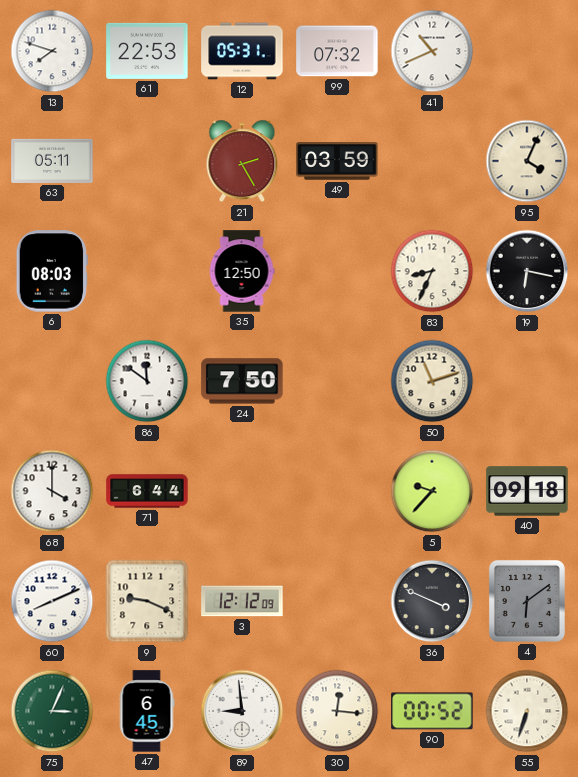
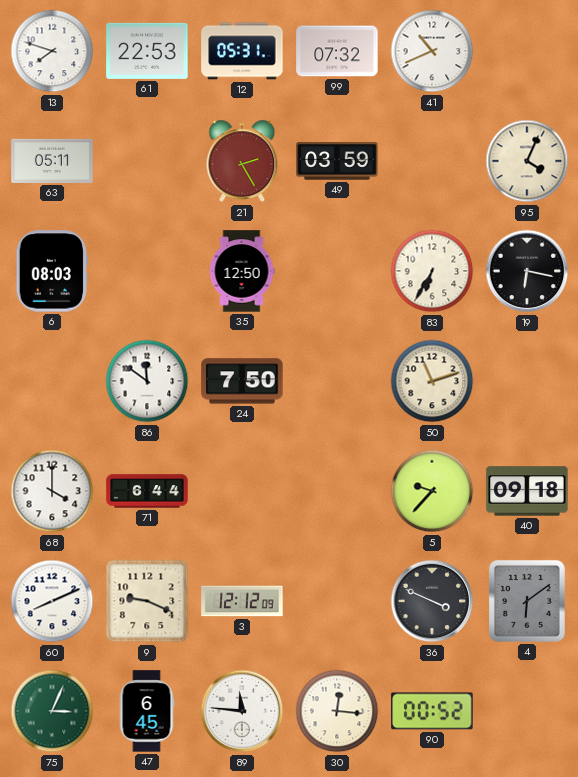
83: 8:34 -> 6:35
89: 8:59 -> 11:46
55: 6:33 -> none
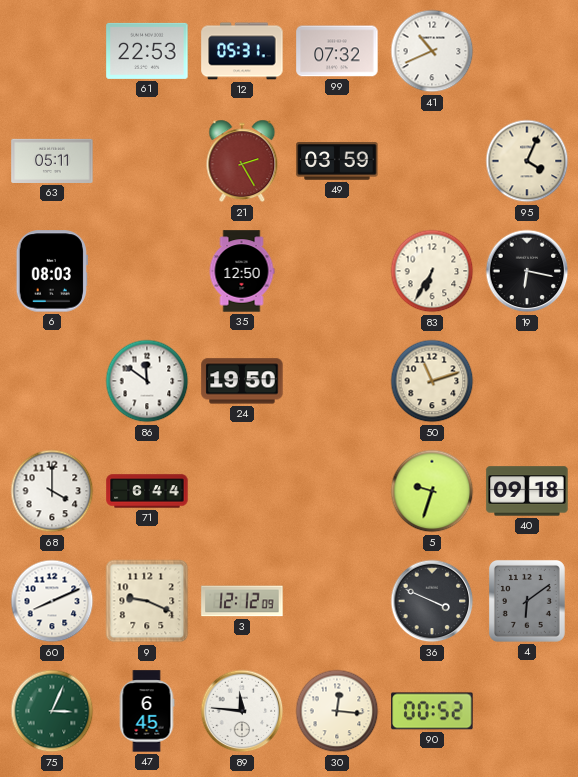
13: 7:48 -> none
24: 7:50 -> 19:50
5: 9:37 -> 9:33
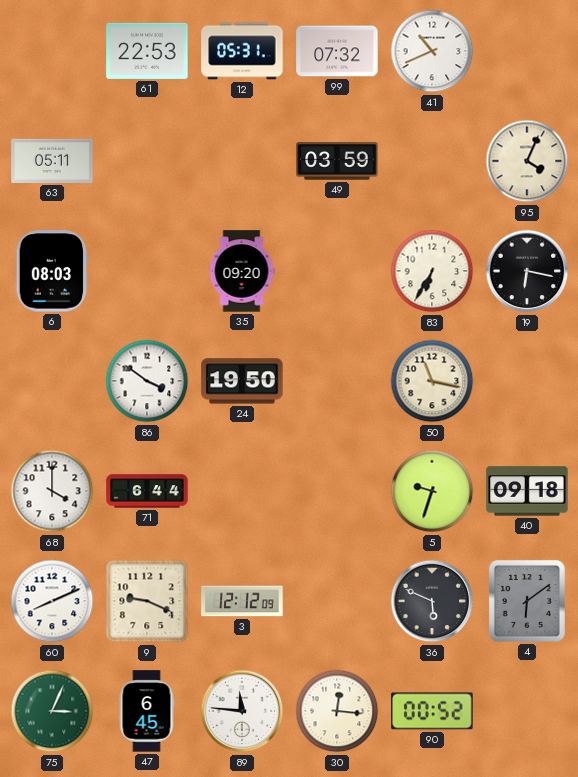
21: 2:25 -> none
35: 12:50 -> 09:20
86: 11:51 -> 3:51
50: 11:12 -> 11:17
36: 3:49 -> 5:49
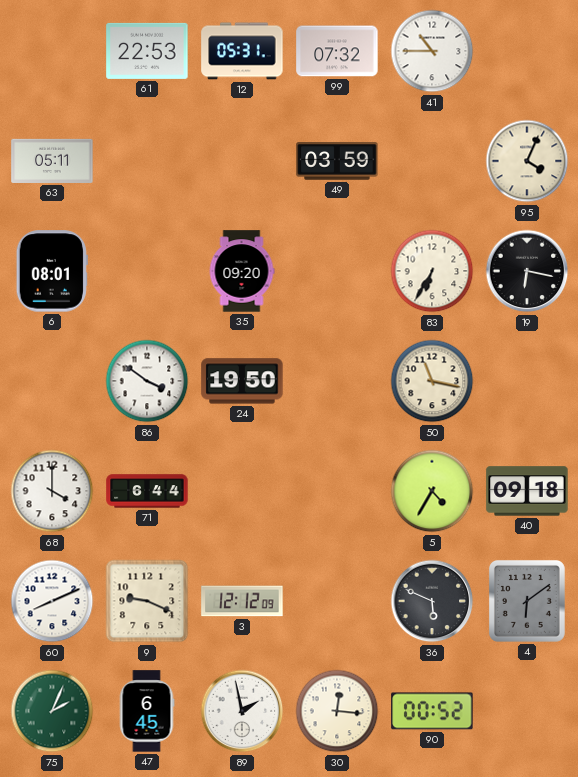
41: 10:41 -> 10:45
6: 08:03 -> 08:01
5: 9:33 -> 4:35
75: 3:04 -> 2:04
89: 11:46 -> 1:58
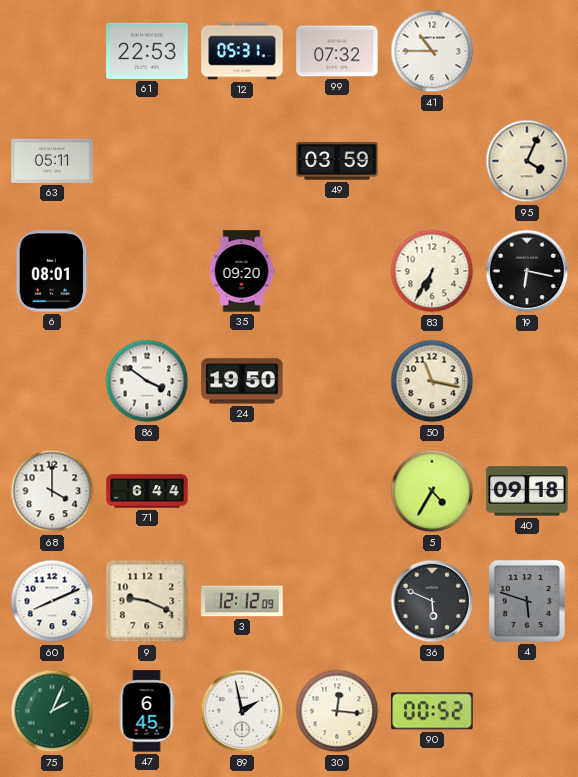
4: 6:09 -> 5:48
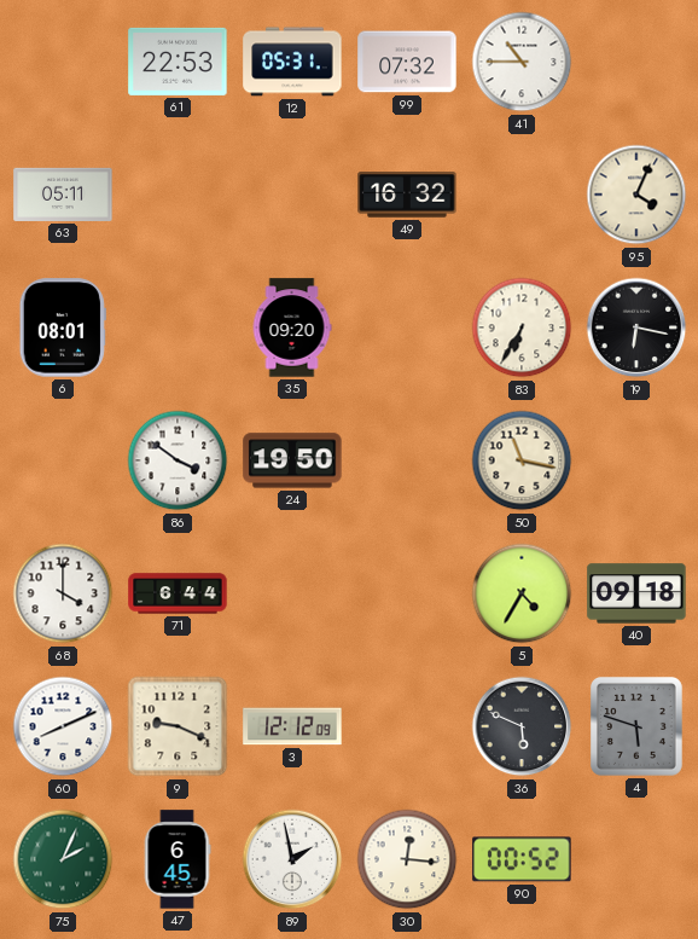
49: 03:59 -> 16:32
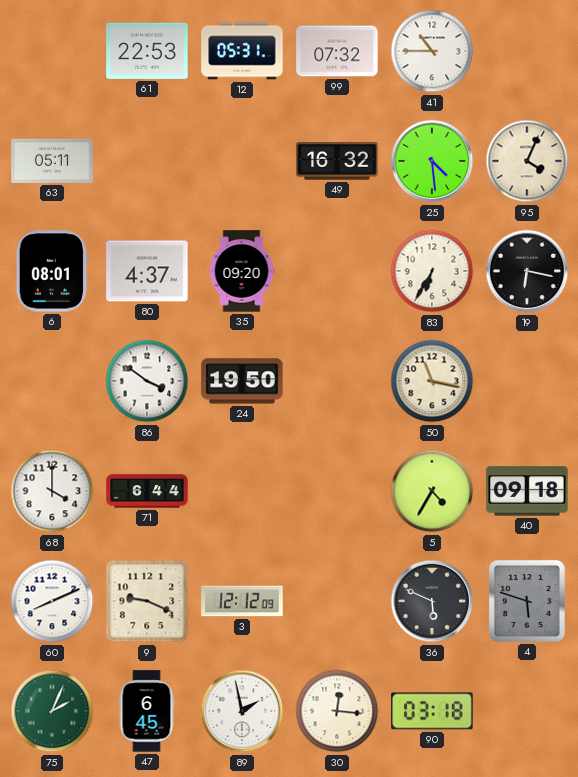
25: none -> 4:29
80: none -> 4:37
90: 00:52 -> 03:18
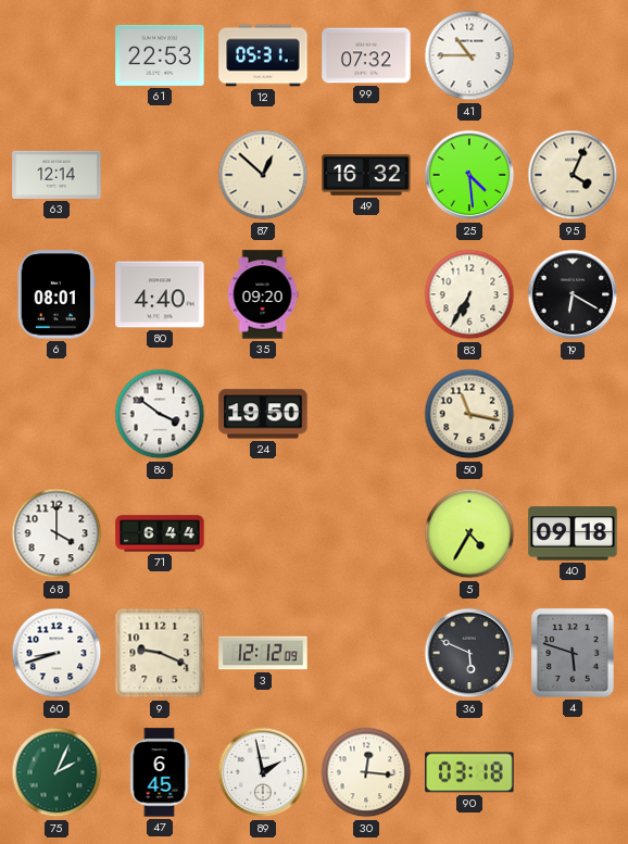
63: 05:11 -> 12:14
87: none -> 12:52
80: 4:37 -> 4:40
19: 6:17 -> 6:20
60: 8:11 -> 8:42
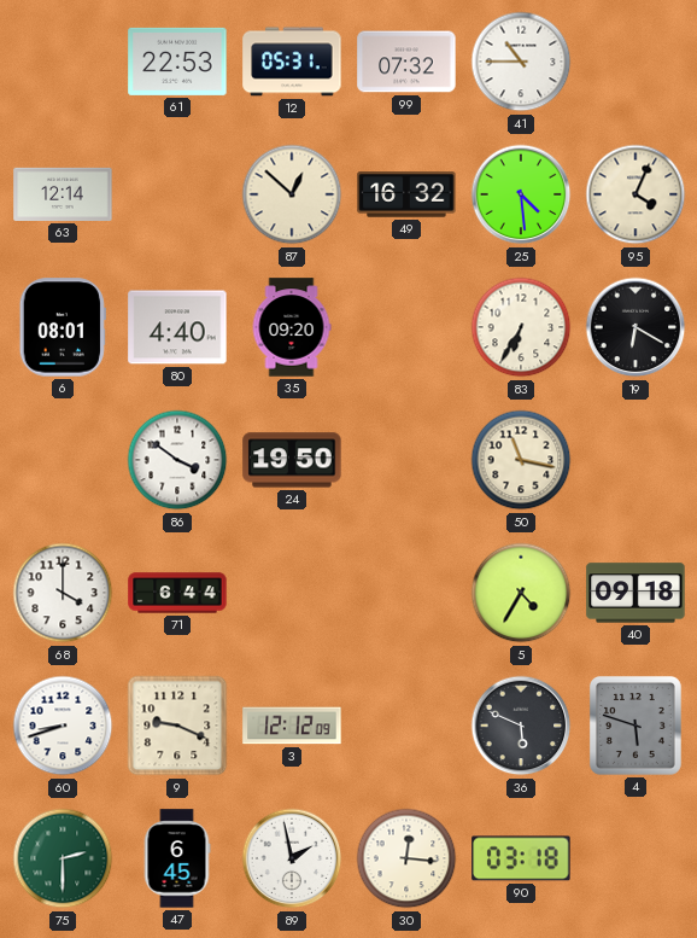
75: 2:04 -> 2:30
